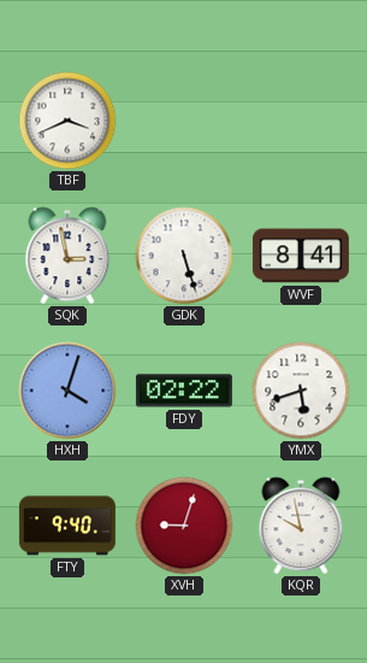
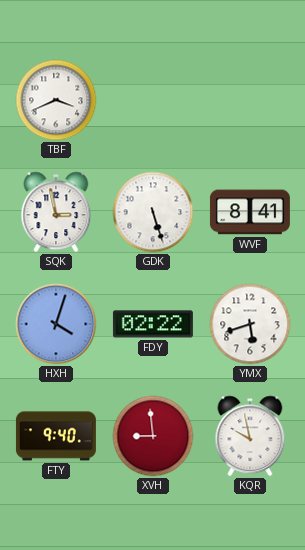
XVH: 9:03 -> 8:59
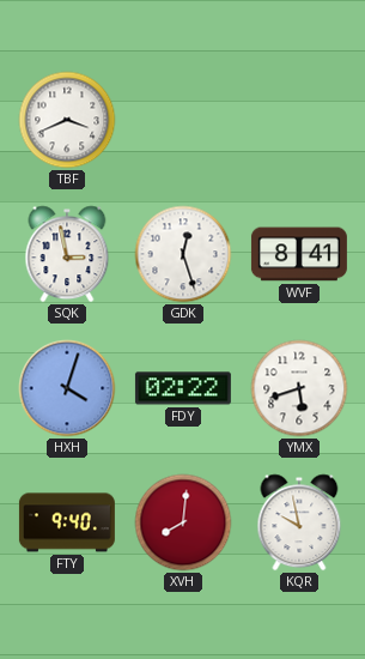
GDK: 5:27 -> 12:27
XVH: 8:59 -> 8:01
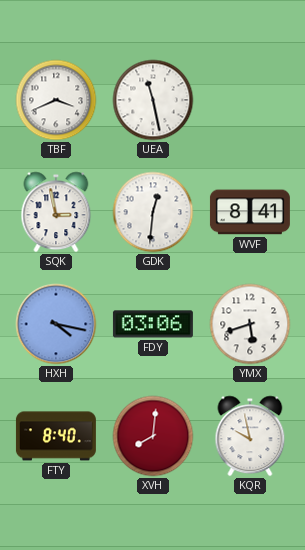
UEA: none -> 11:28
GDK: 12:27 -> 12:31
HXH: 4:03 -> 4:17
FDY: 02:22 -> 03:06
FTY: 9:40 -> 8:40
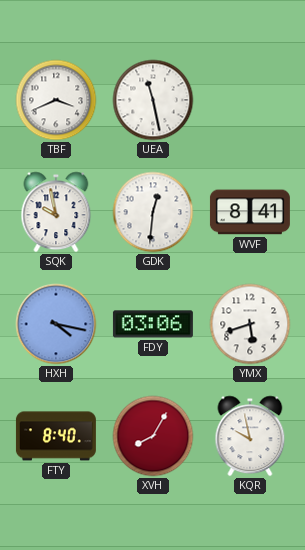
SQK: 2:58 -> 9:58
XVH: 8:01 -> 8:05
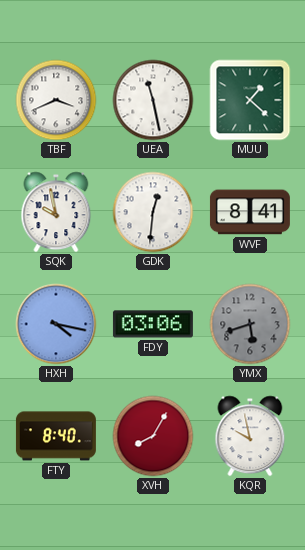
MUU: none -> 1:22
YMX dial: white -> grey
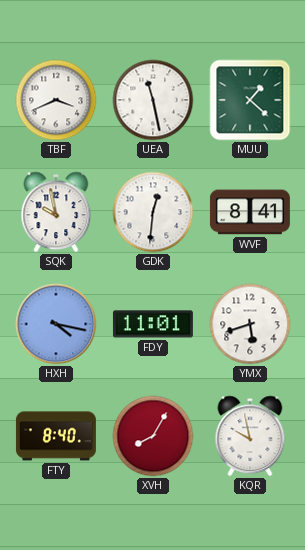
FDY: 03:06 -> 11:01
YMX dial: grey -> white
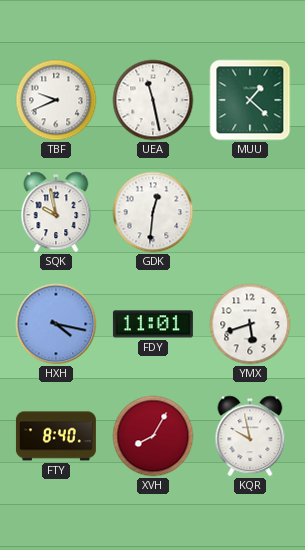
TBF: 3:41 -> 9:41
WVF: 8:41 -> none
